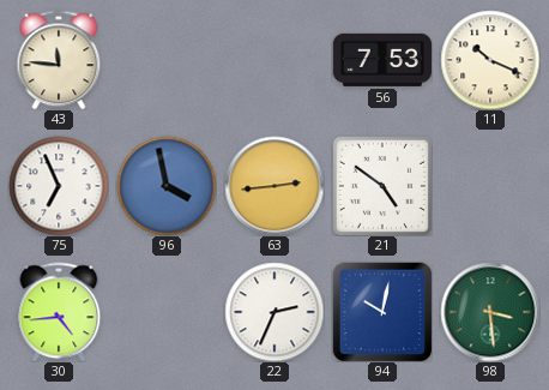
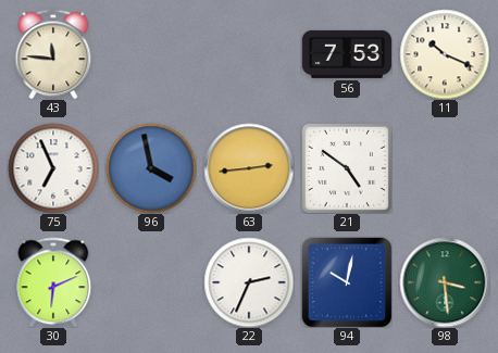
30: 4:44 -> 6:11
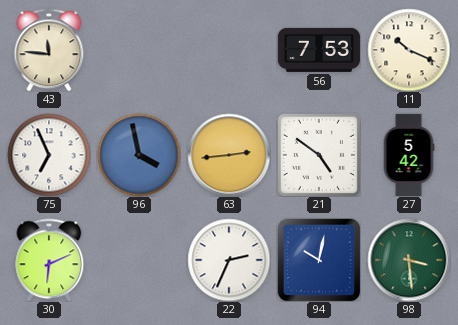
27: none -> 5:42
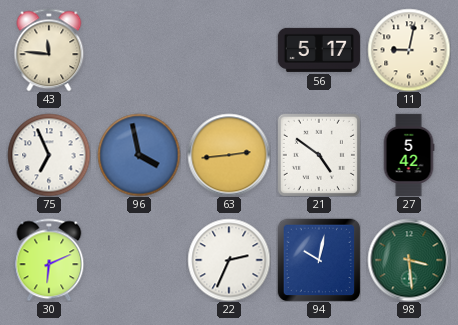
56: 7:53 -> 5:17
11: 10:19 -> 9:02
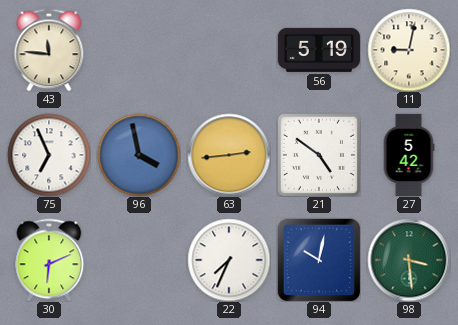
56: 5:17 -> 5:19
22: 2:34 -> 7:34
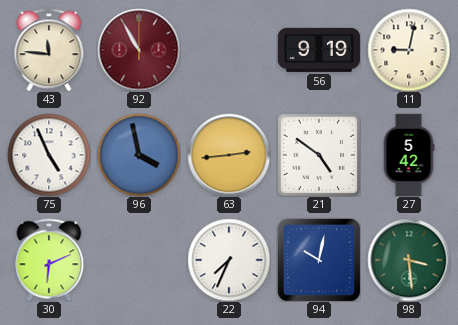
92: none -> 10:55
56: 5:19 -> 9:19
75: 6:56 -> 4:56
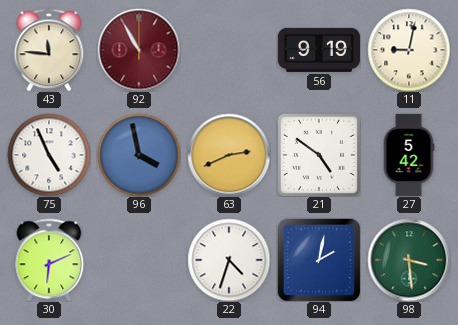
63: 2:44 -> 2:41
22: 7:34 -> 4:33
94: 10:02 -> 2:02
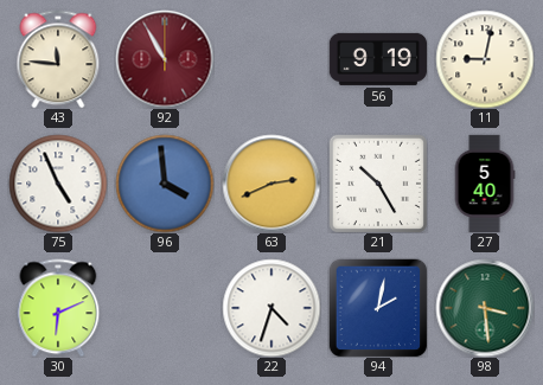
96: 3:58 -> 3:59
21: 4:51 -> 10:25
27: 5:42 -> 5:40
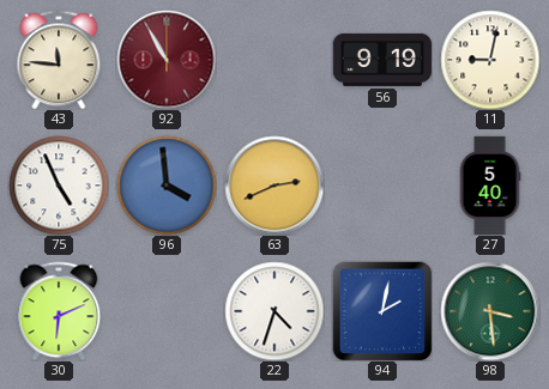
21: 10:25 -> none
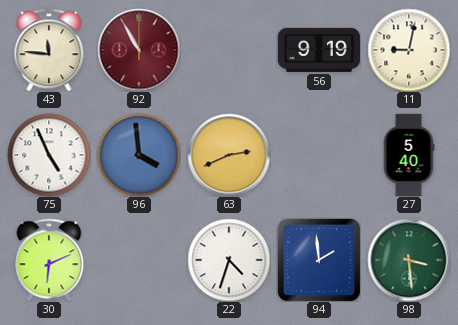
94: 2:02 -> 1:59
